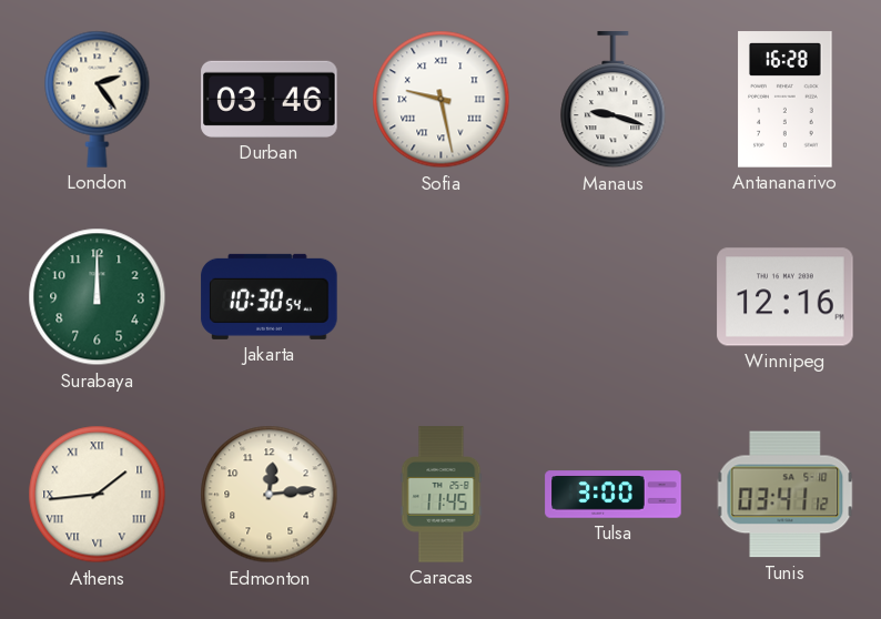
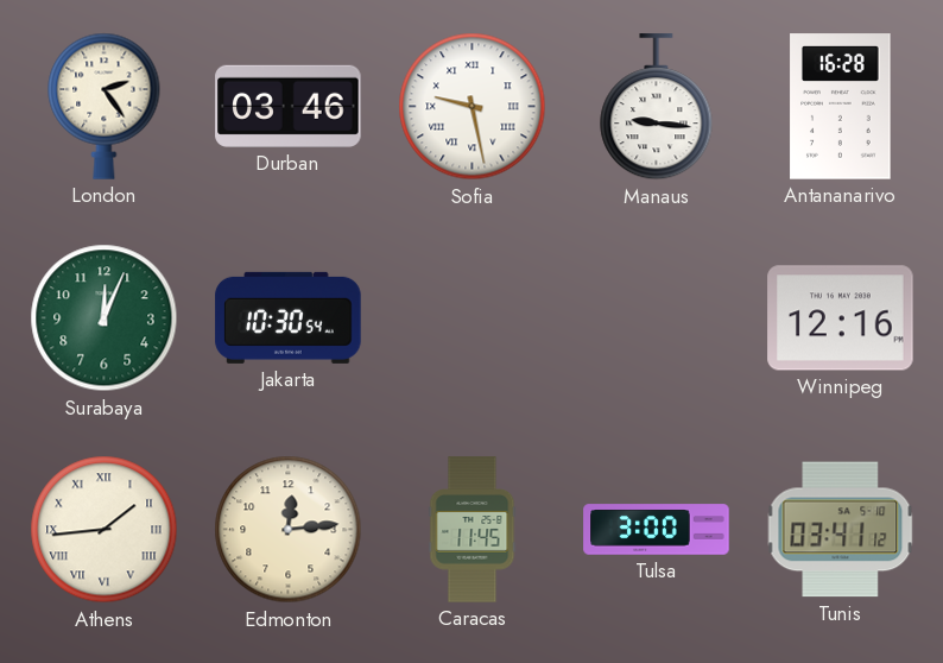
Manaus: 9:18 -> 9:16
Surabaya: 12:00 -> 12:04
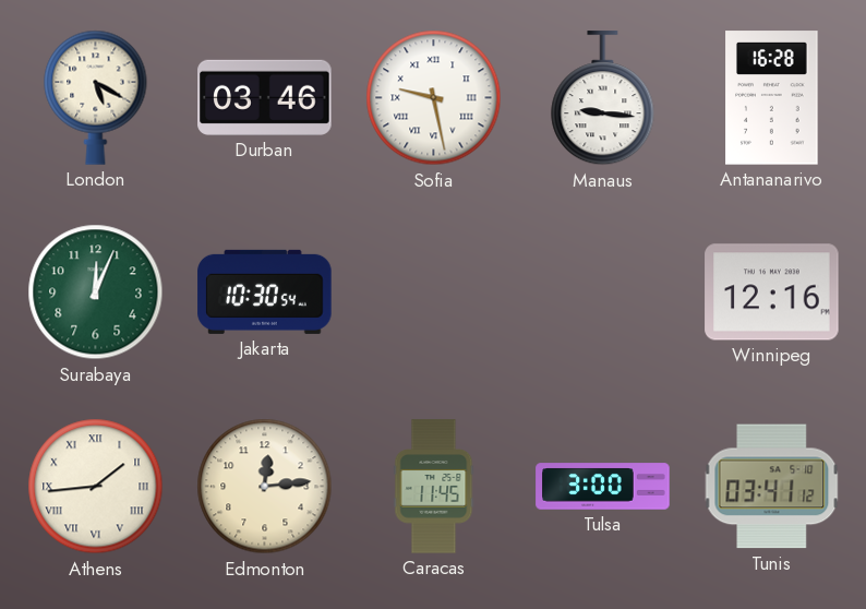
London: 2:24 -> 5:20
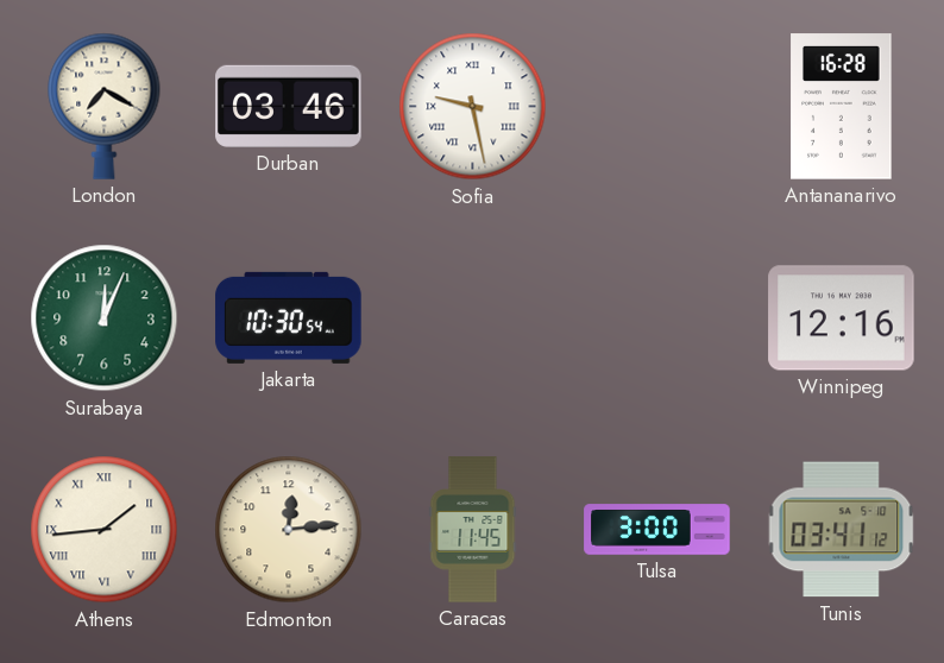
London: 5:20 -> 7:20
Manaus: 9:16 -> none
